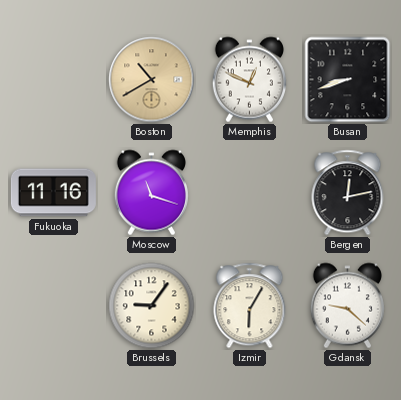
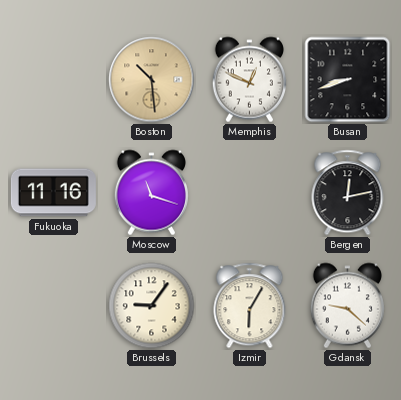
Boston: 10:40 -> 10:29
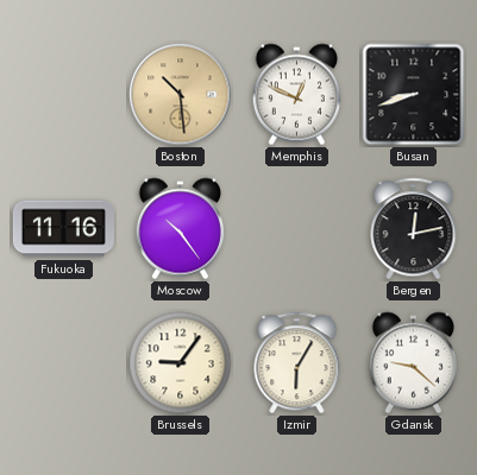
Moscow: 11:18 -> 10:24
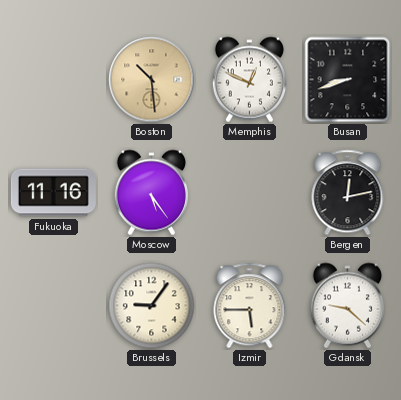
Moscow: 10:24 -> 5:24
Izmir: 6:05 -> 5:45
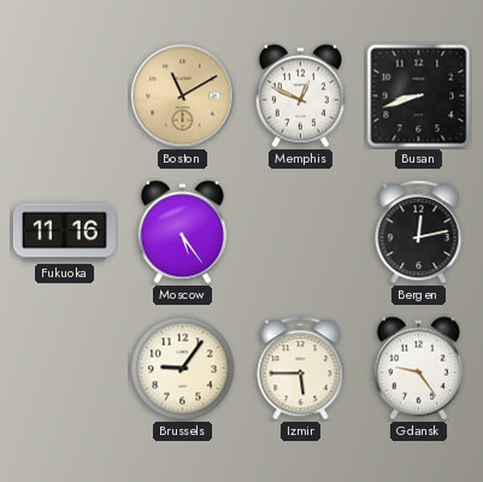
Boston: 10:29 -> 11:10
Gdansk: 9:22 -> 9:24
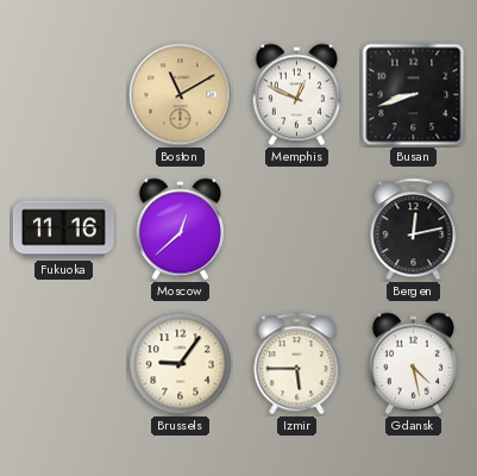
Moscow: 5:24 -> 12:38
Gdansk: 9:24 -> 4:28
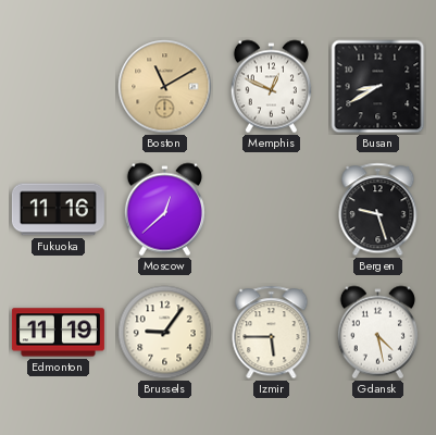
Busan: 8:42 -> 8:40
Bergen: 12:13 -> 9:27
Edmonton: none -> 11:19
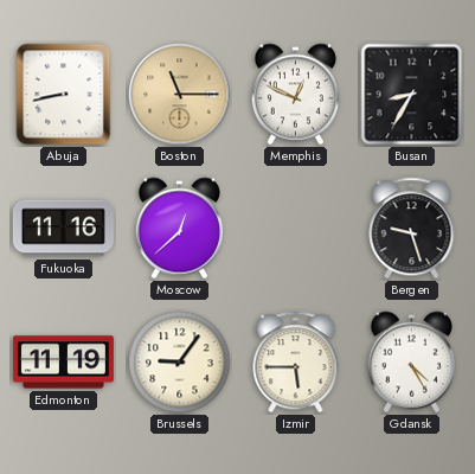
Abuja: none -> 8:43
Boston: 11:10 -> 11:15
Busan: 8:40 -> 8:35
Gdansk: 4:28 -> 4:25
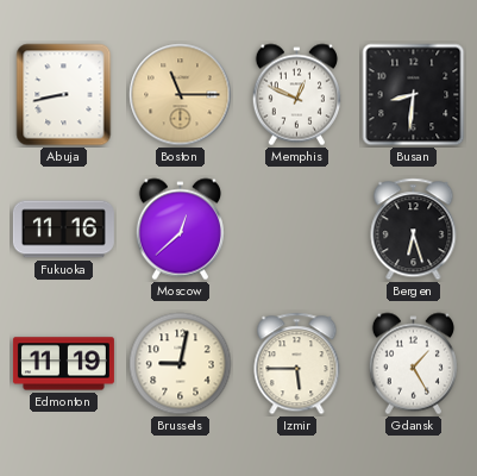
Busan: 8:35 -> 8:31
Bergen: 9:27 -> 6:27
Brussels: 9:06 -> 9:02
Gdansk: 4:25 -> 1:25
